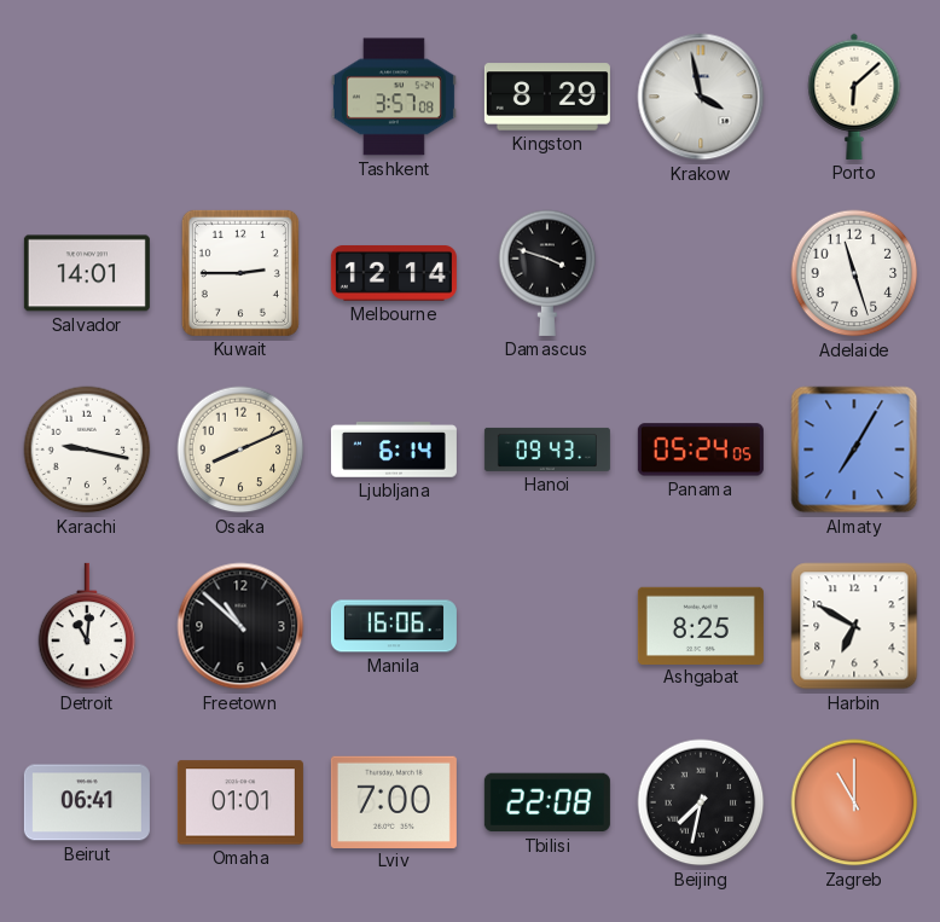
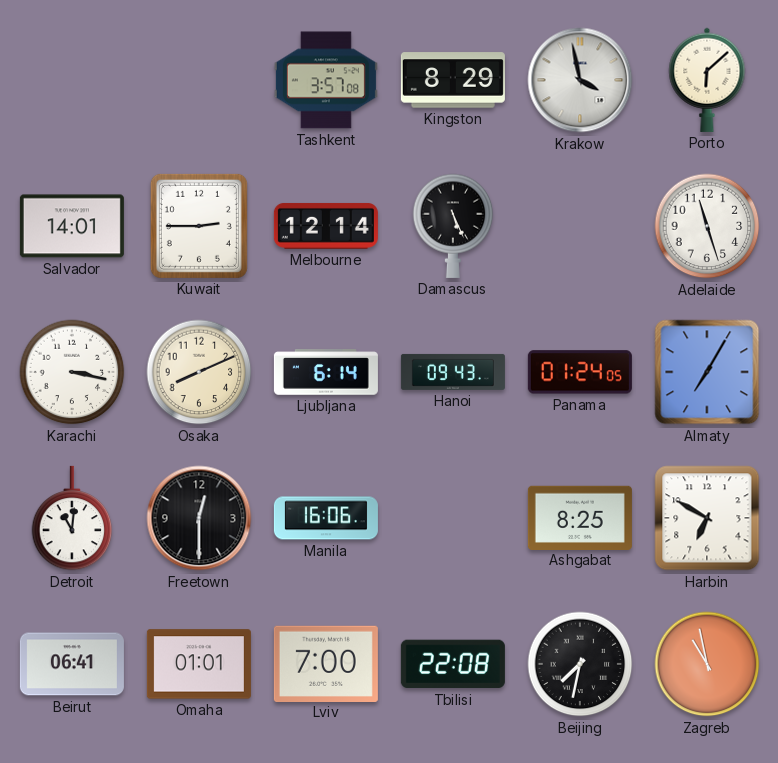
Damascus: 3:48 -> 5:26
Karachi: 9:17 -> 3:17
Panama: 05:24 -> 01:24
Freetown: 10:52 -> 12:30
Zagreb: 11:00 -> 10:58
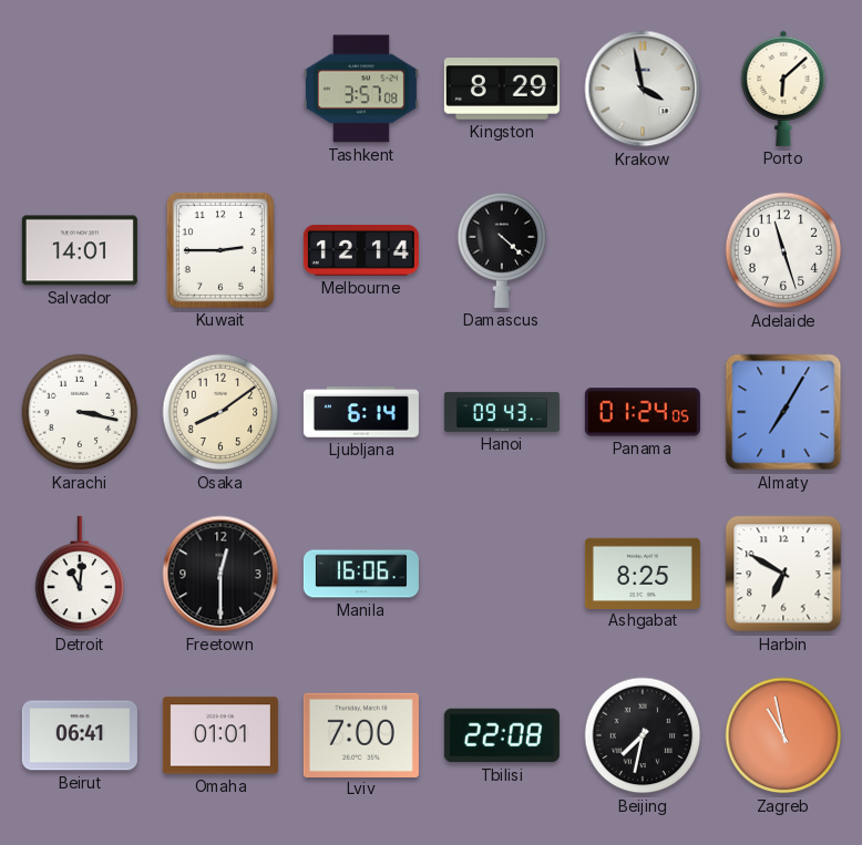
Damascus: 5:26 -> 4:22
Osaka: 8:11 -> 8:09
